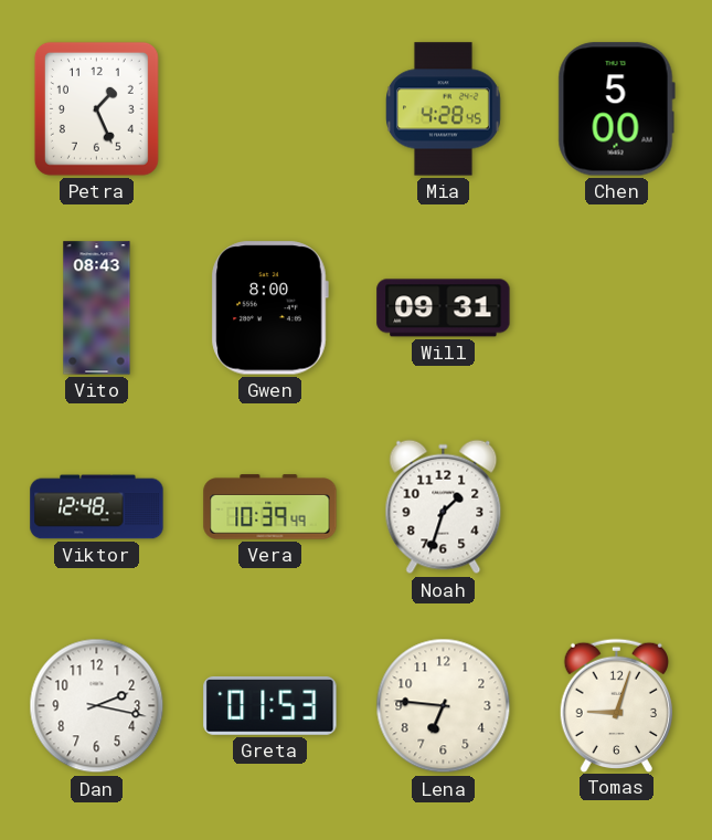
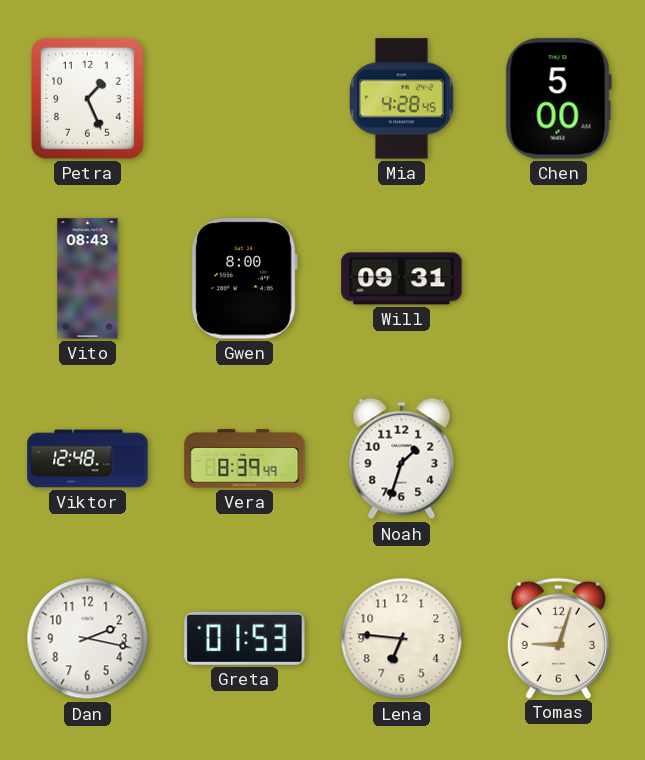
Vera: 10:39 -> 8:39
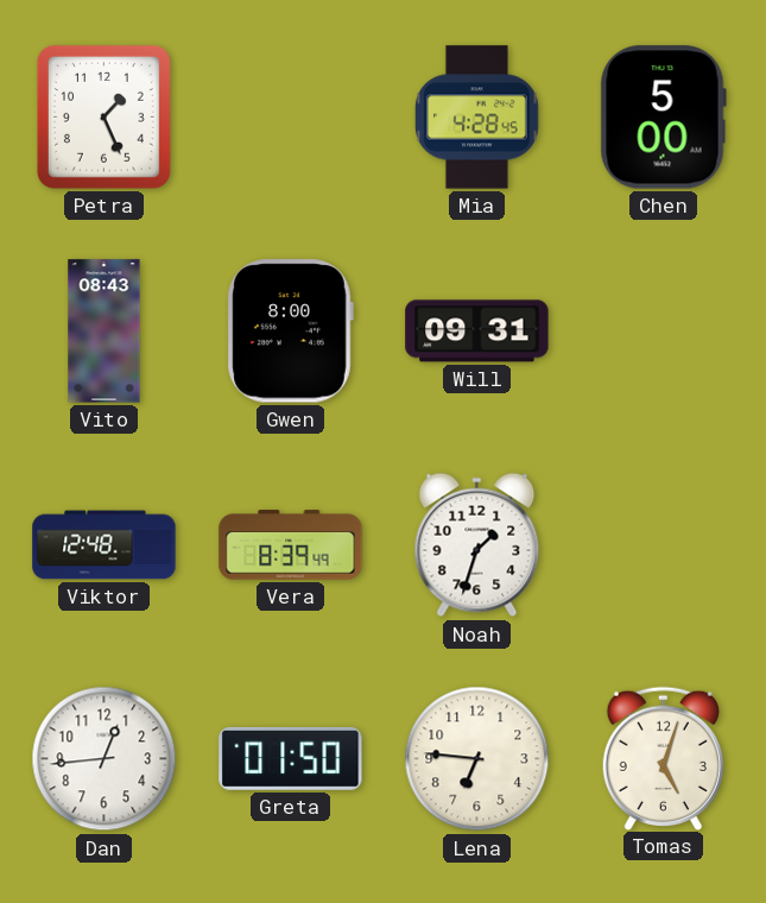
Dan: 2:17 -> 12:44
Greta: 01:53 -> 01:50
Tomas: 9:03 -> 5:03
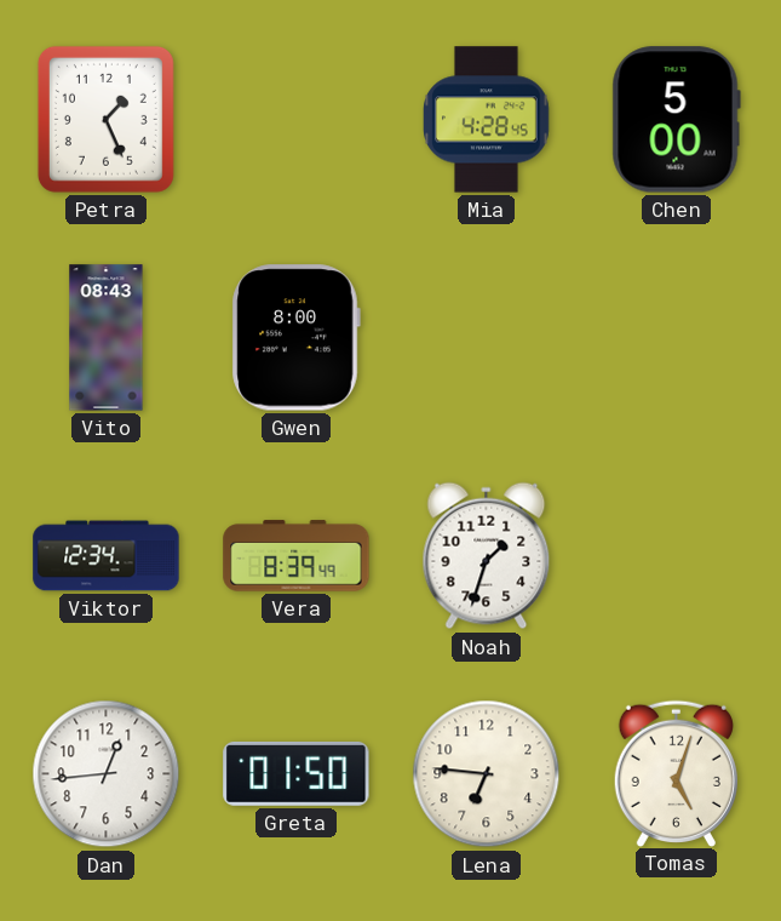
Will: 09:31 -> none
Viktor: 12:48 -> 12:34
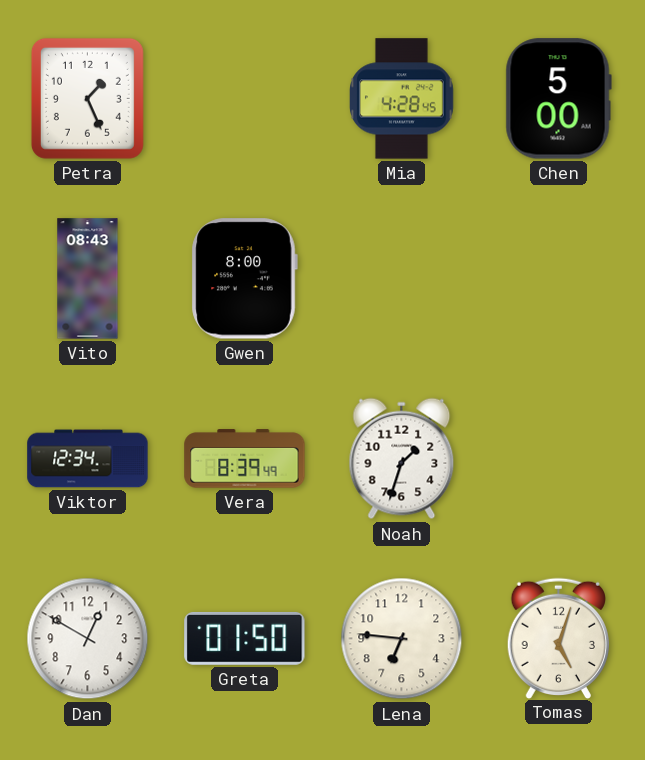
Dan: 12:44 -> 12:50
